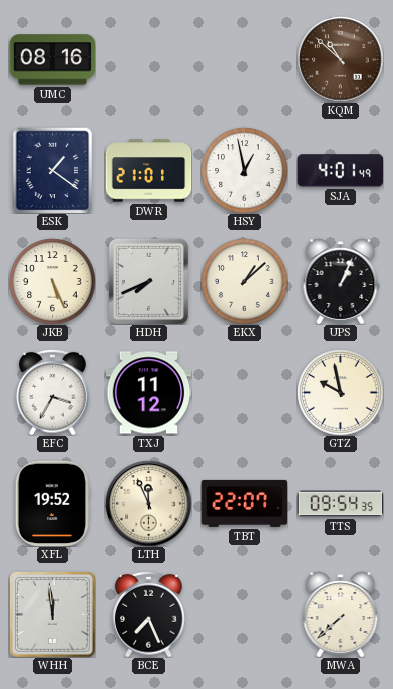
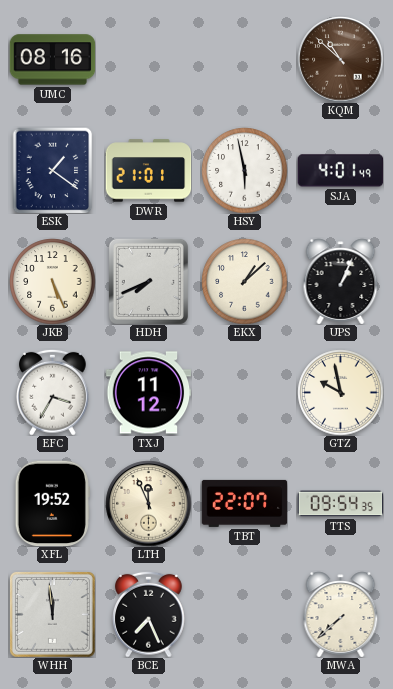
HSY: 12:58 -> 5:58
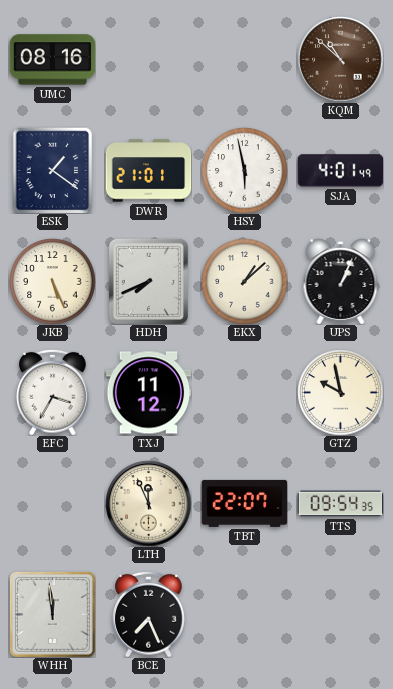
XFL: 19:52 -> none
MWA: 7:38 -> none
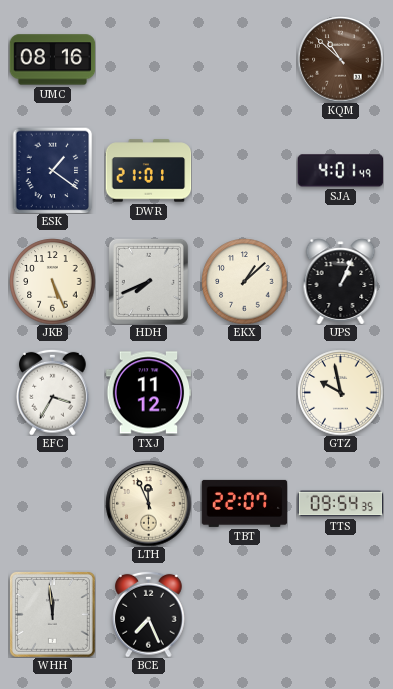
HSY: 5:58 -> none
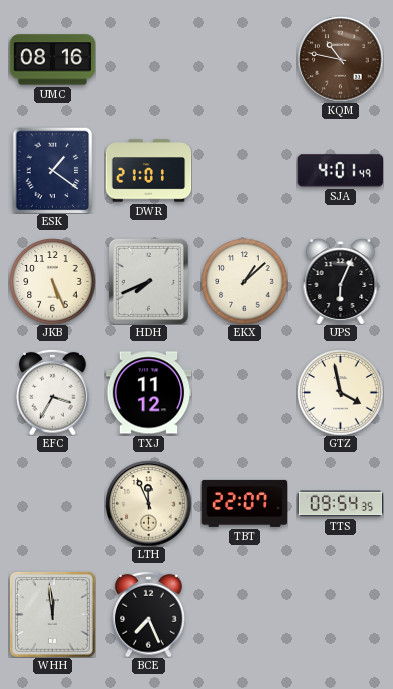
KQM: 10:52 -> 10:47
UPS: 1:04 -> 6:04
GTZ: 9:58 -> 3:58
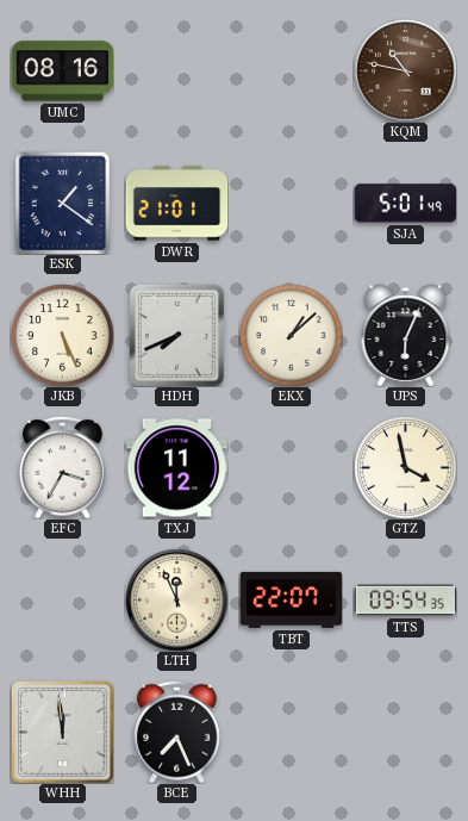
SJA: 4:01 -> 5:01
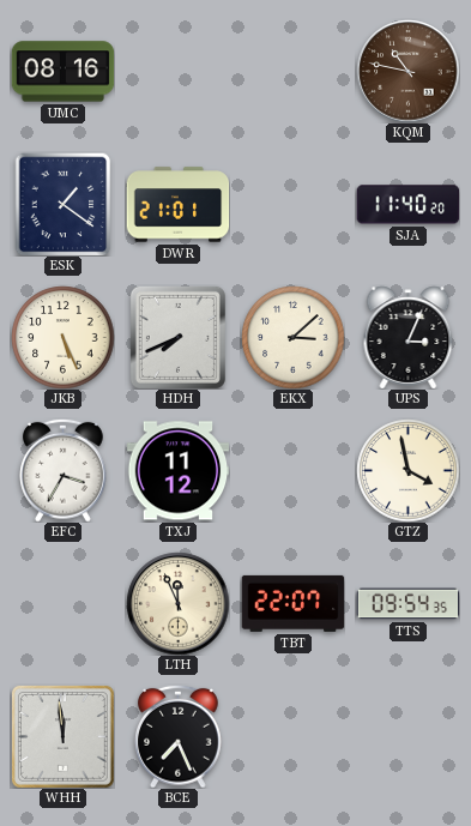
SJA: 5:01 -> 11:40
EKX: 1:08 -> 3:08
UPS: 6:04 -> 3:04
